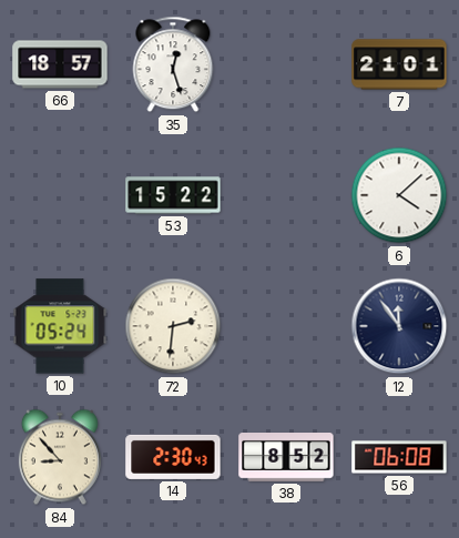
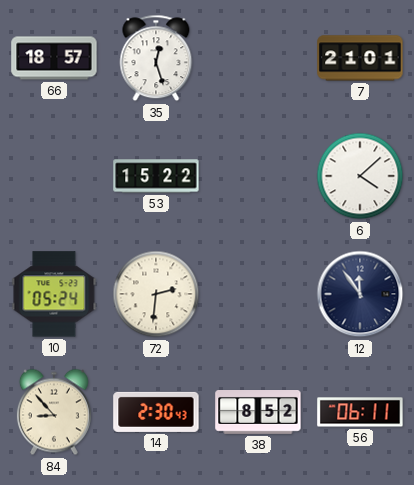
56: 06:08 -> 06:11
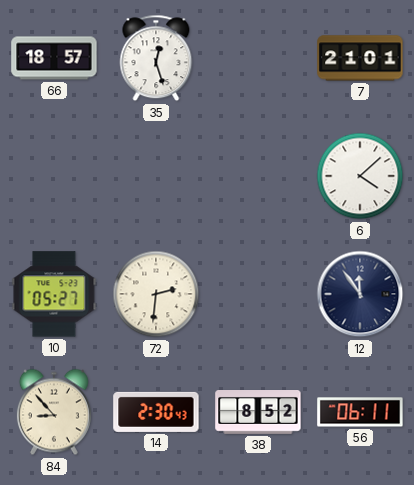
53: 15:22 -> none
10: 05:24 -> 05:27
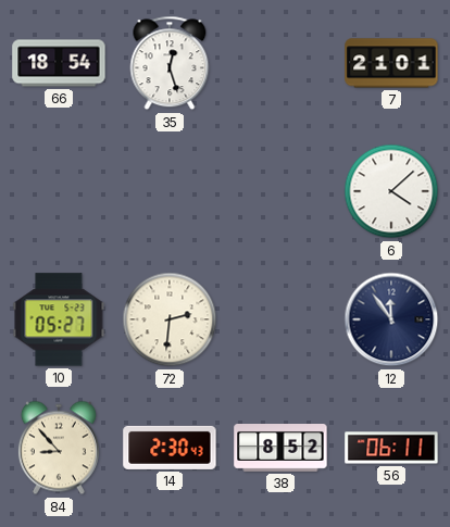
66: 18:57 -> 18:54
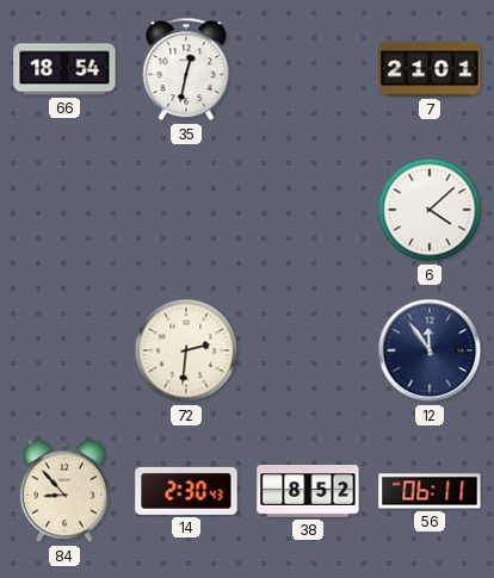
35: 12:27 -> 12:32
10: 05:27 -> none
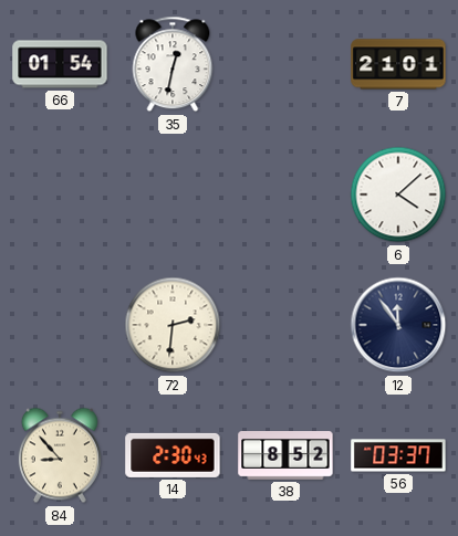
66: 18:54 -> 01:54
56: 06:11 -> 03:37
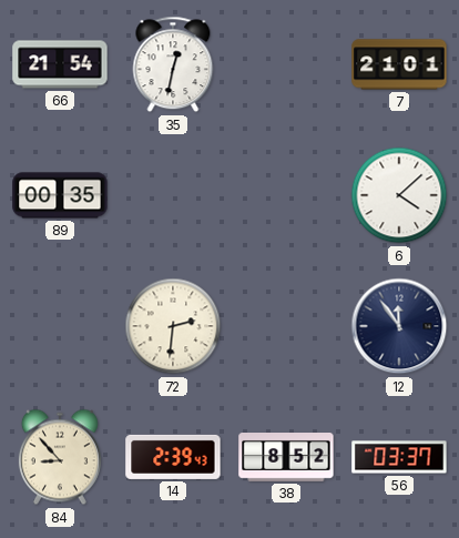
66: 01:54 -> 21:54
89: none -> 00:35
14: 2:30 -> 2:39
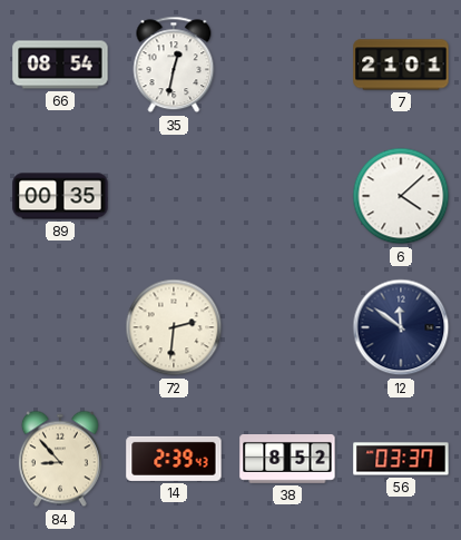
66: 21:54 -> 08:54
12: 11:54 -> 11:51
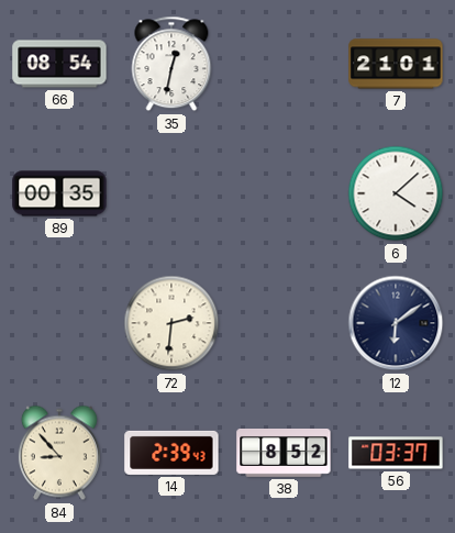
12: 11:51 -> 6:09
